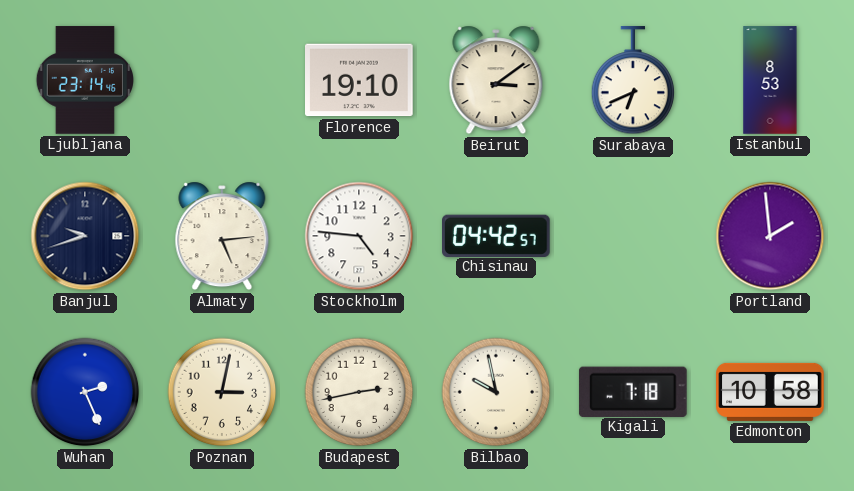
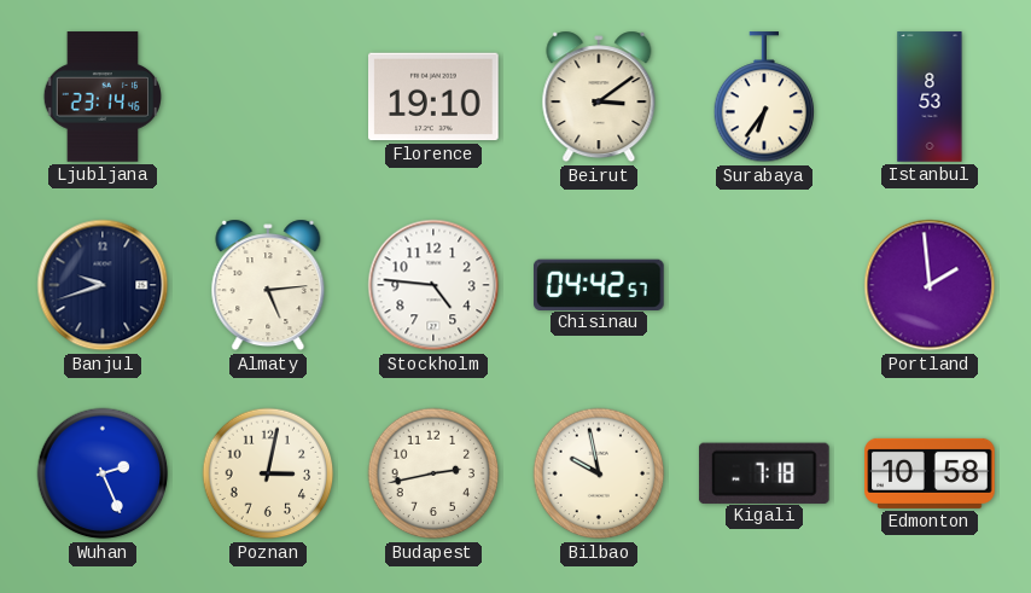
Surabaya: 6:41 -> 6:36
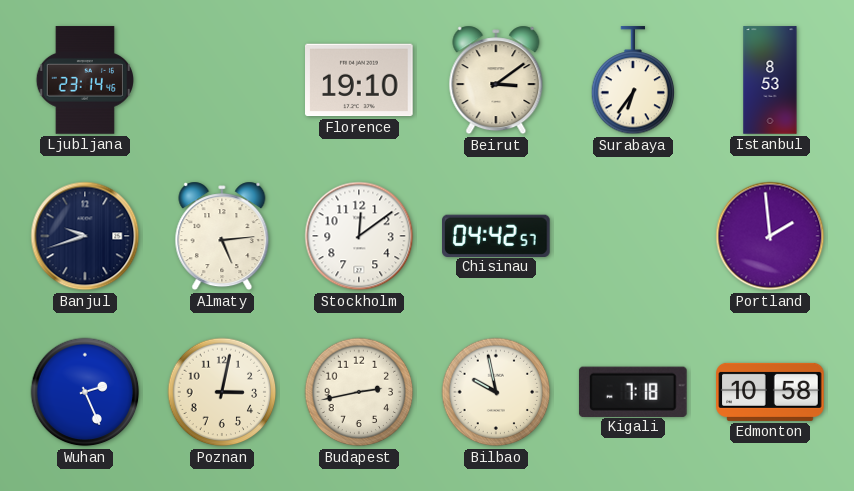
Stockholm: 4:46 -> 12:09
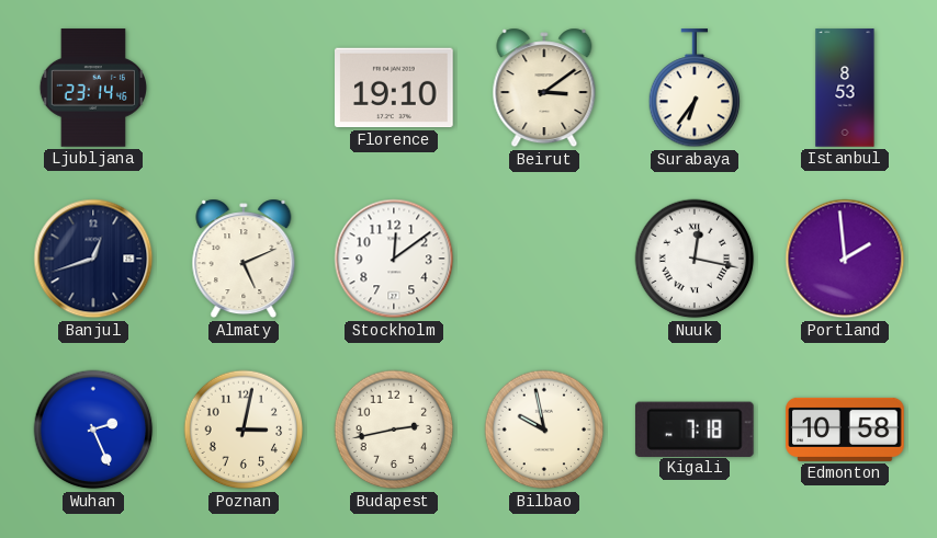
Banjul: 9:42 -> 12:42
Almaty: 5:14 -> 5:11
Chisinau: 04:42 -> none
Nuuk: none -> 12:17
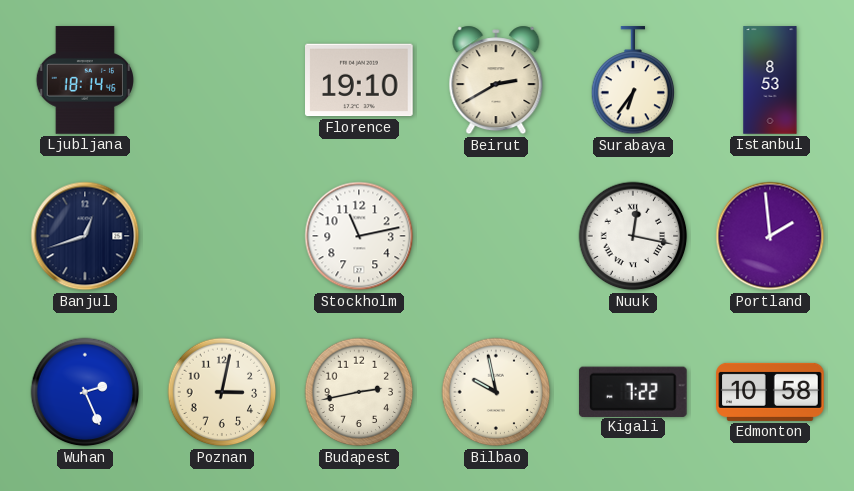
Ljubljana: 23:14 -> 18:14
Beirut: 3:09 -> 2:40
Almaty: 5:11 -> none
Stockholm: 12:09 -> 11:13
Kigali: 7:18 -> 7:22
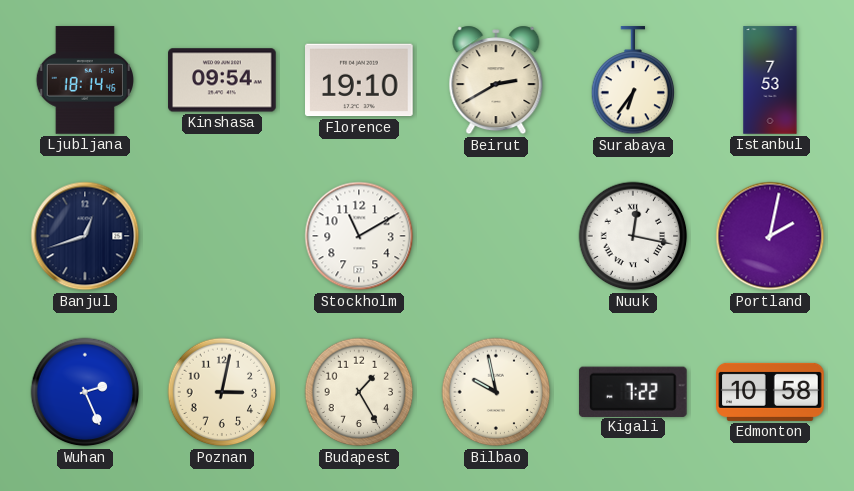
Kinshasa: none -> 09:54
Istanbul: 8:53 -> 7:53
Stockholm: 11:13 -> 11:10
Portland: 1:59 -> 2:02
Budapest: 2:43 -> 1:25
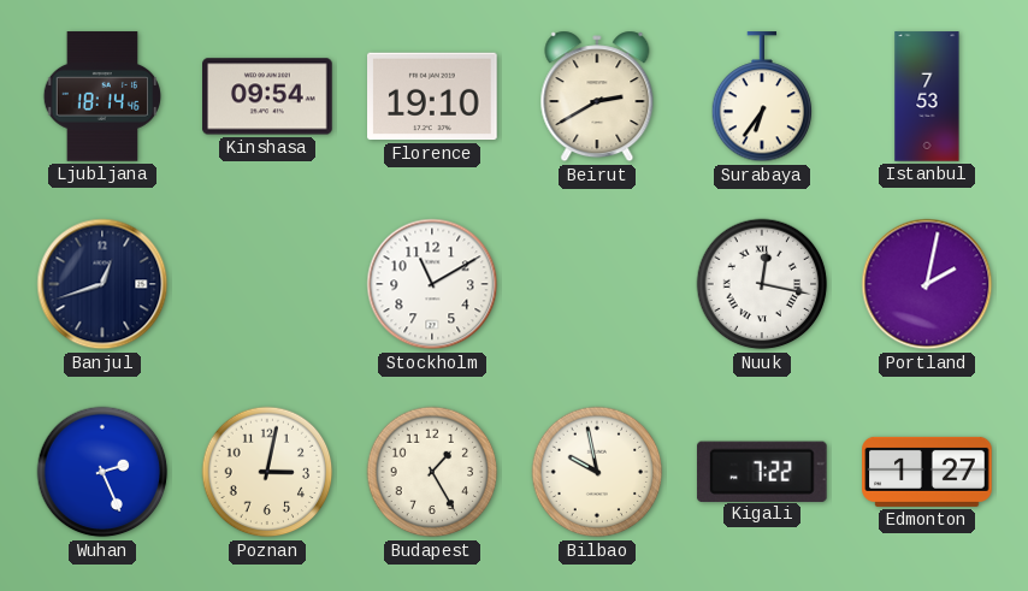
Edmonton: 10:58 -> 1:27
